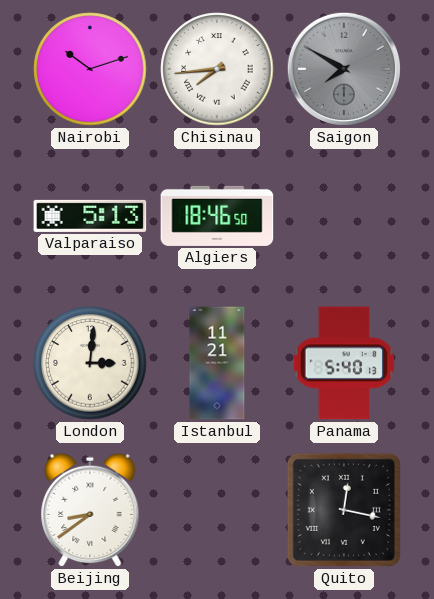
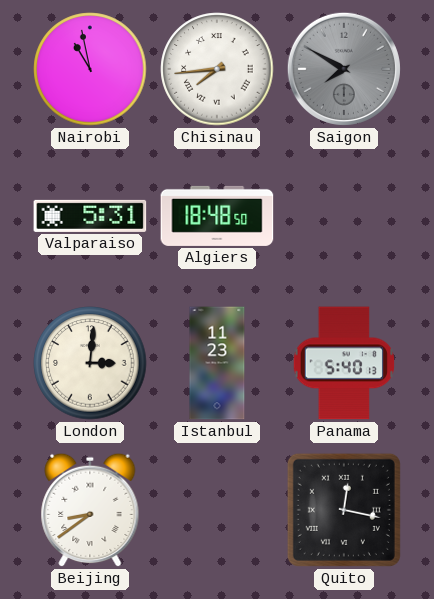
Nairobi: 10:12 -> 10:58
Valparaiso: 5:13 -> 5:31
Algiers: 18:46 -> 18:48
Istanbul: 11:21 -> 11:23
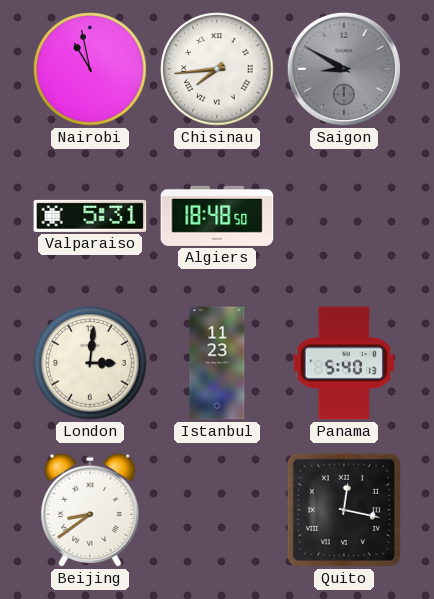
Saigon: 7:50 -> 8:50
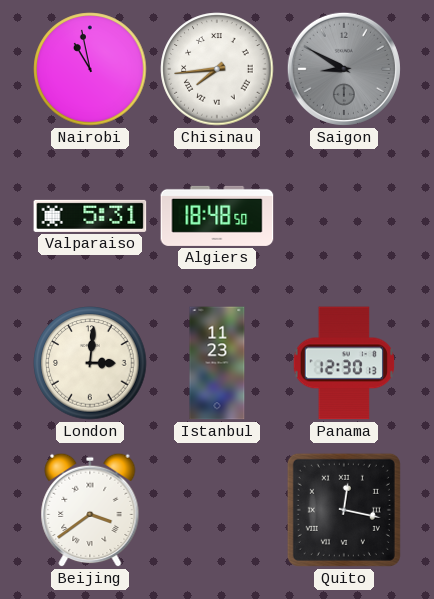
Panama: 5:40 -> 12:30
Beijing: 8:39 -> 3:39
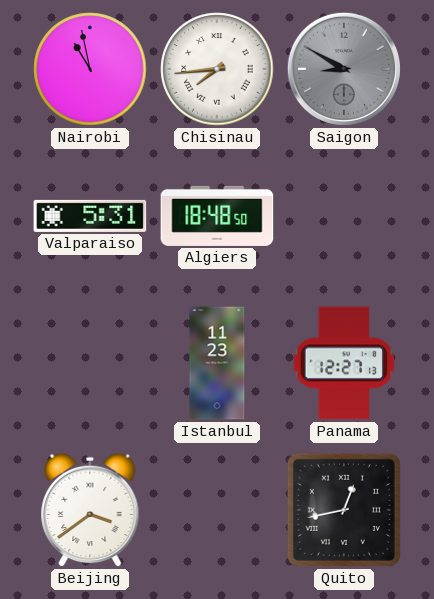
London: 3:01 -> none
Panama: 12:30 -> 12:27
Quito: 12:17 -> 12:43
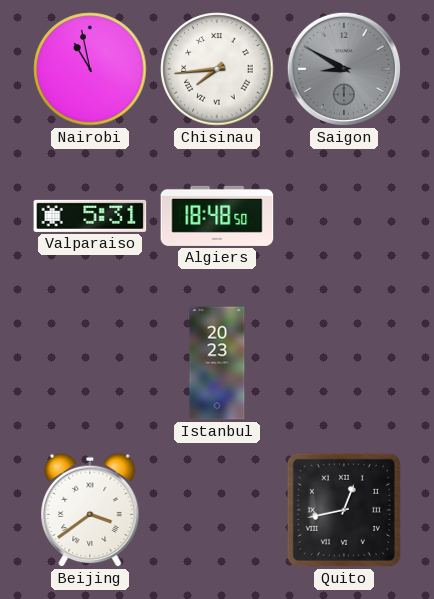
Istanbul: 11:23 -> 20:23
Panama: 12:27 -> none
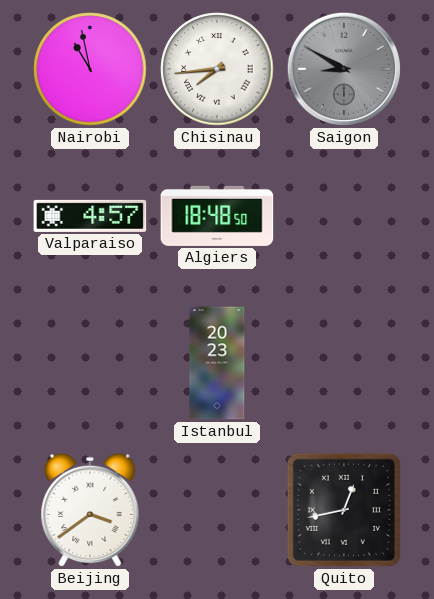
Valparaiso: 5:31 -> 4:57
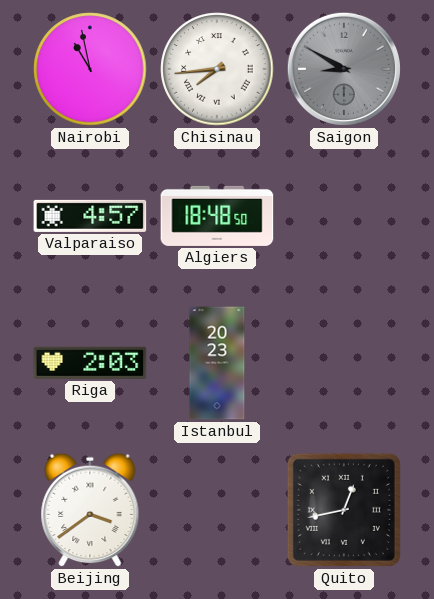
Riga: none -> 2:03
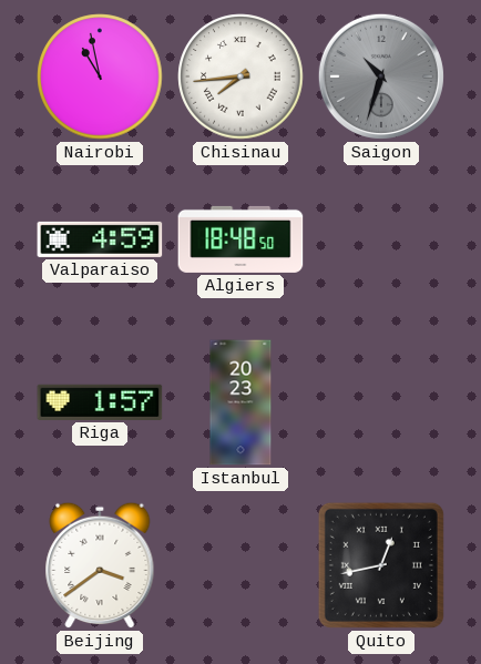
Saigon: 8:50 -> 10:33
Valparaiso: 4:57 -> 4:59
Riga: 2:03 -> 1:57
